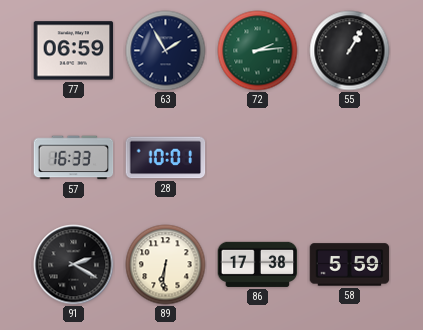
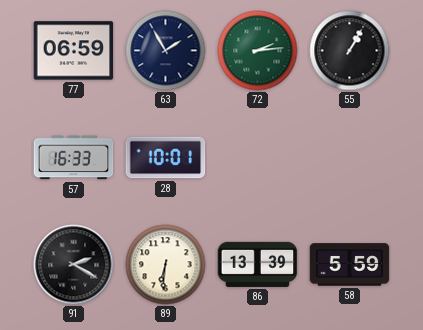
86: 17:38 -> 13:39
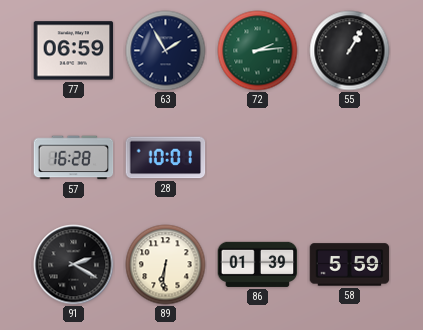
57: 16:33 -> 16:28
86: 13:39 -> 01:39
